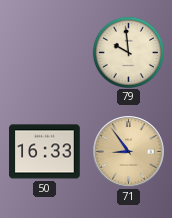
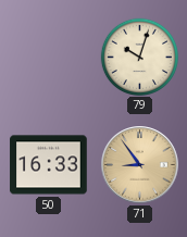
79: 9:59 -> 10:03
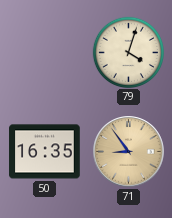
79: 10:03 -> 4:03
50: 16:33 -> 16:35
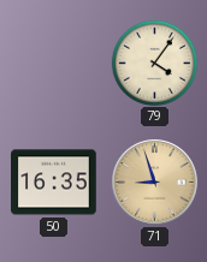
79: 4:03 -> 4:06
71: 8:54 -> 8:57
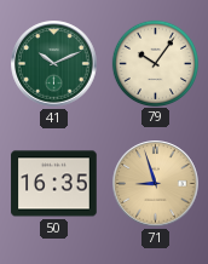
41: none -> 10:11
79: 4:06 -> 10:06
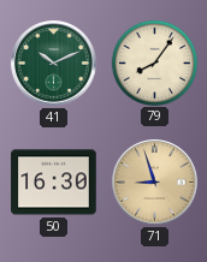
79: 10:06 -> 8:06
50: 16:35 -> 16:30
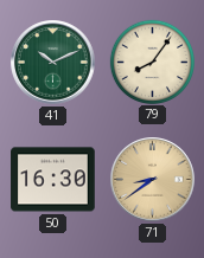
71: 8:57 -> 8:39
